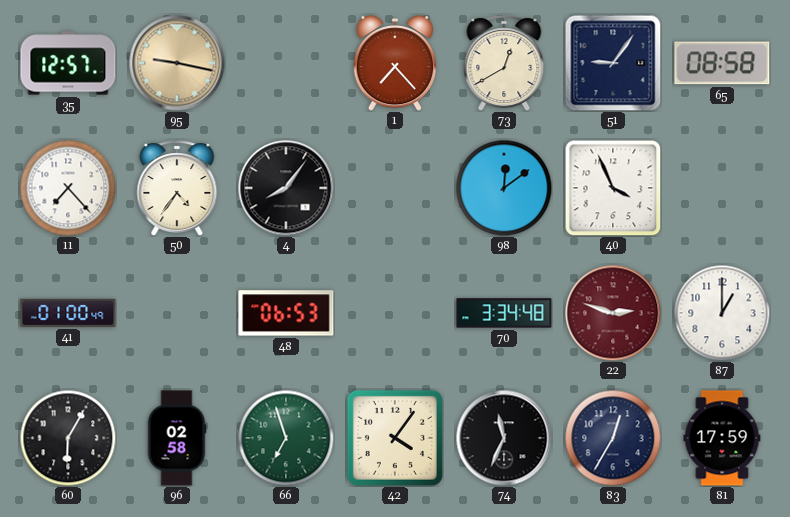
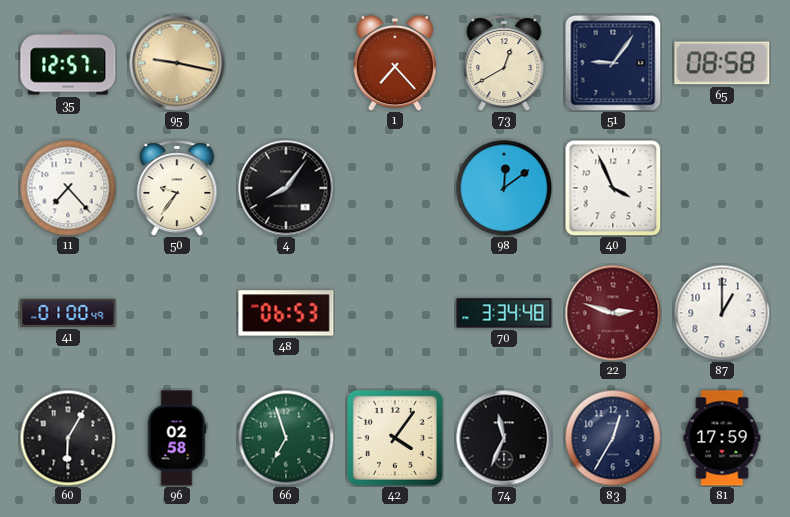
50: 4:36 -> 9:36
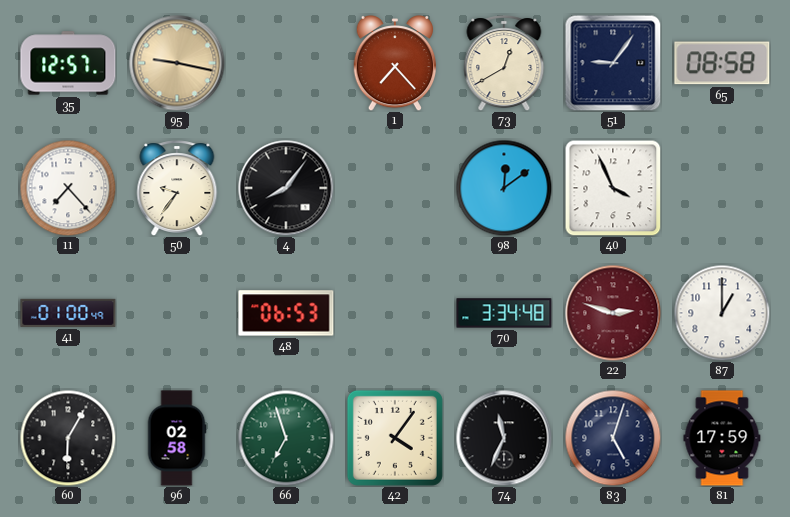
83: 12:35 -> 5:03
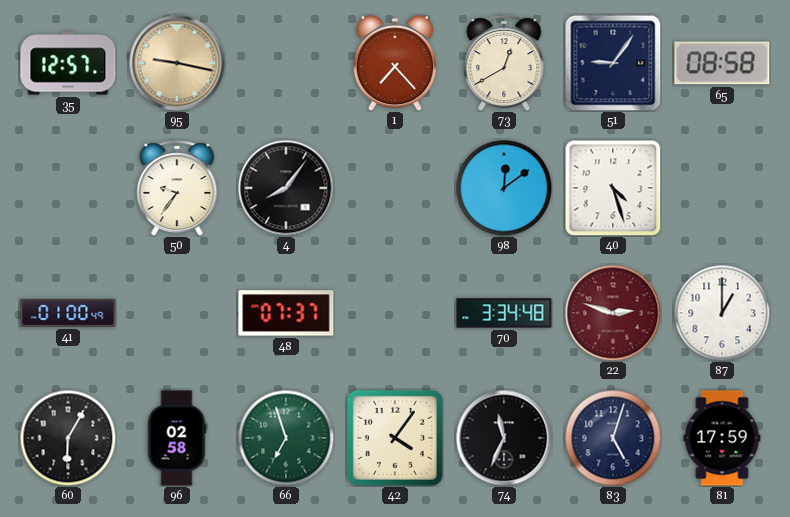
11: 7:23 -> none
40: 3:56 -> 4:27
48: 06:53 -> 07:37
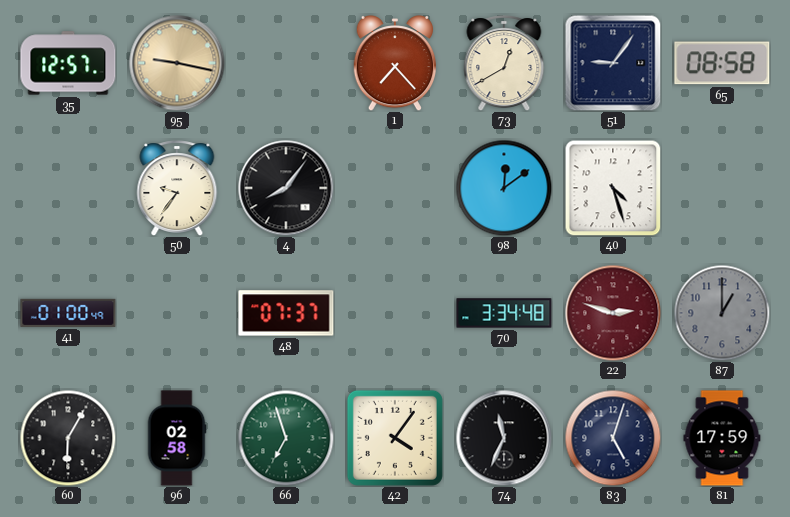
87 dial: white -> grey
